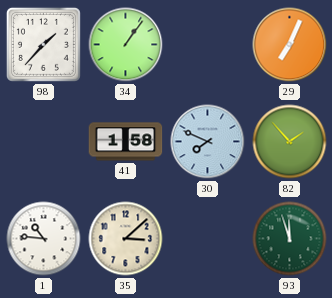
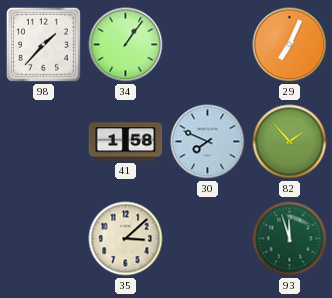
1: 10:46 -> none
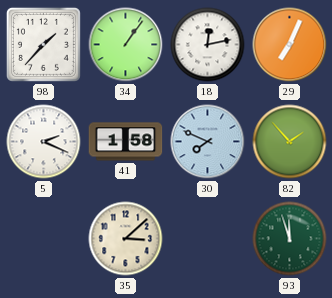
18: none -> 12:13
5: none -> 2:19
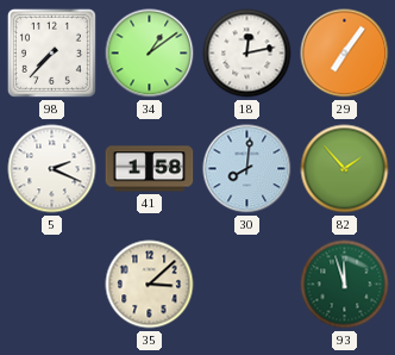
98: 1:37 -> 7:37
34: 1:06 -> 1:09
29: 7:04 -> 7:06
30: 7:49 -> 8:01
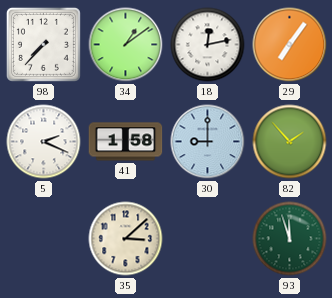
30: 8:01 -> 9:00
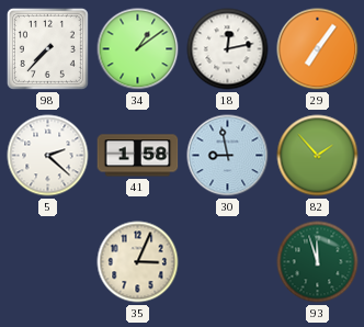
5: 2:19 -> 2:22
30: 9:00 -> 8:58
35: 3:08 -> 3:04
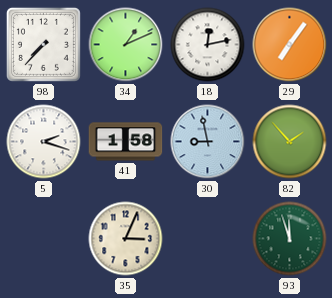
34: 1:09 -> 1:11
5: 2:22 -> 2:18
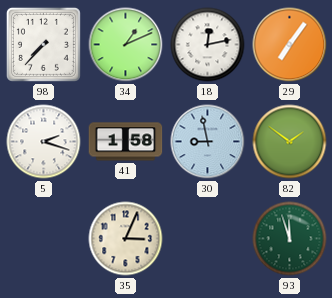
82: 1:53 -> 1:51
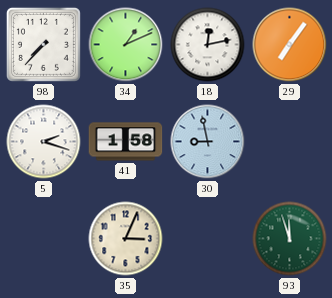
82: 1:51 -> none
